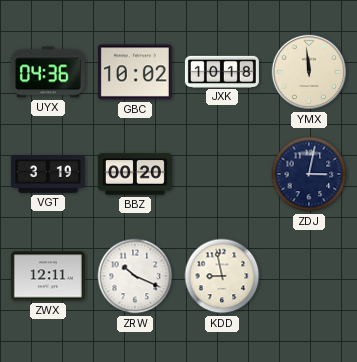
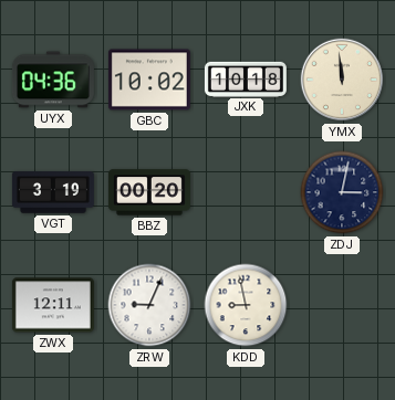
ZRW: 10:19 -> 9:04
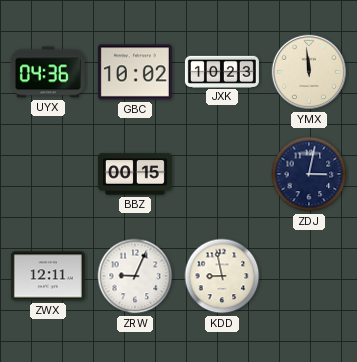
JXK: 10:18 -> 10:23
VGT: 3:19 -> none
BBZ: 00:20 -> 00:15
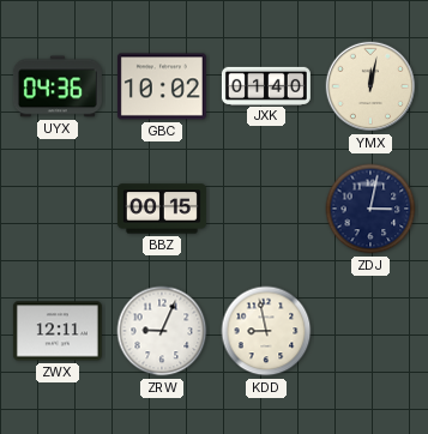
JXK: 10:23 -> 01:40
YMX: 11:59 -> 12:02
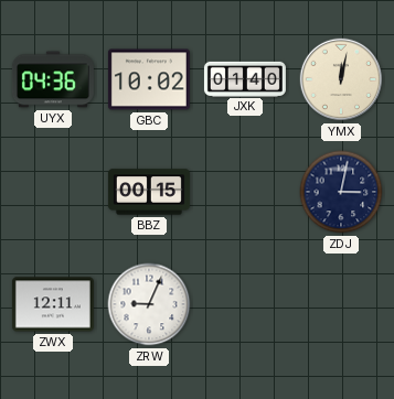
KDD: 8:58 -> none
